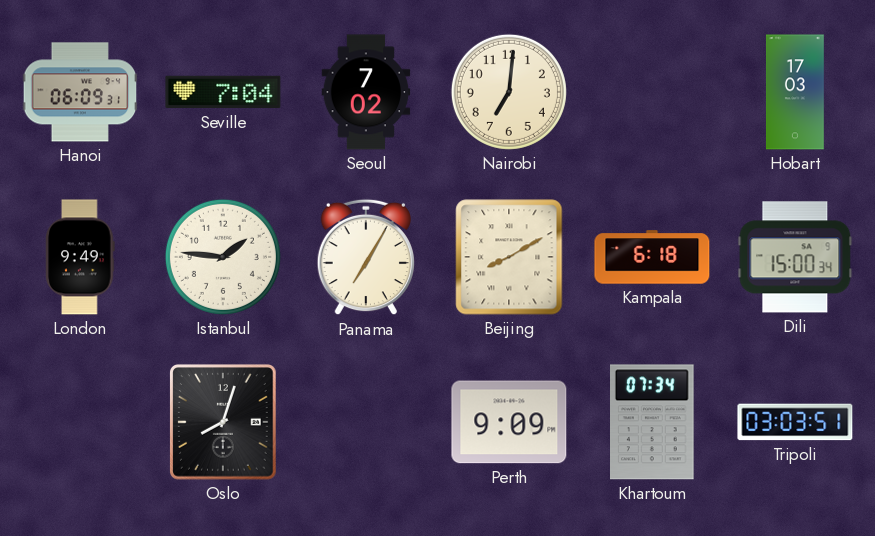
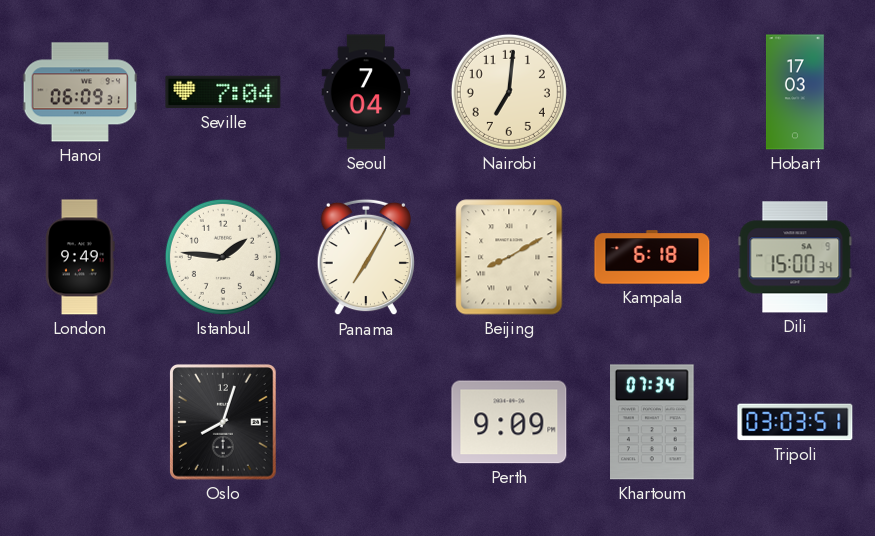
Seoul: 7:02 -> 7:04
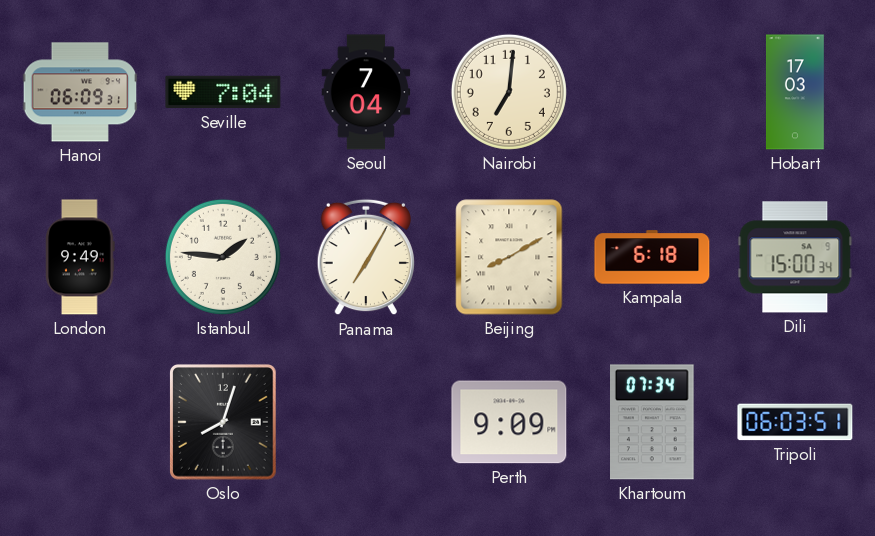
Tripoli: 03:03 -> 06:03
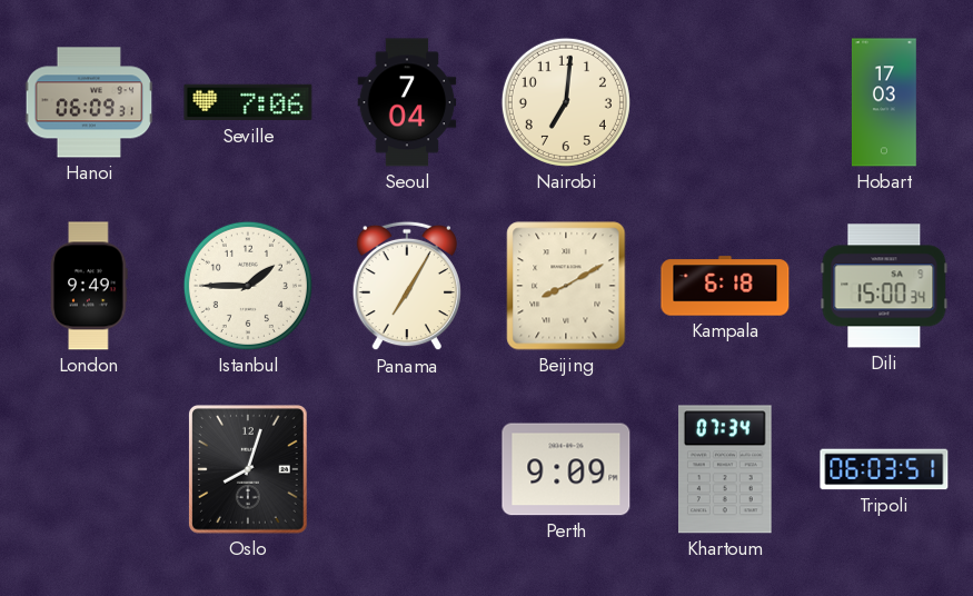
Seville: 7:04 -> 7:06
Istanbul: 1:46 -> 1:45
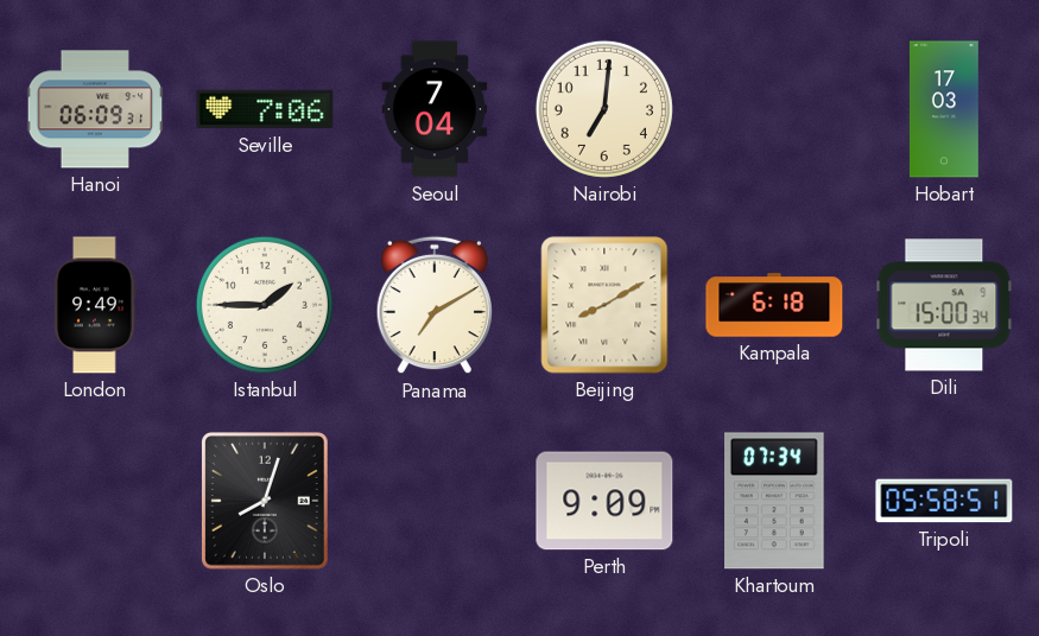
Panama: 7:05 -> 7:10
Tripoli: 06:03 -> 05:58
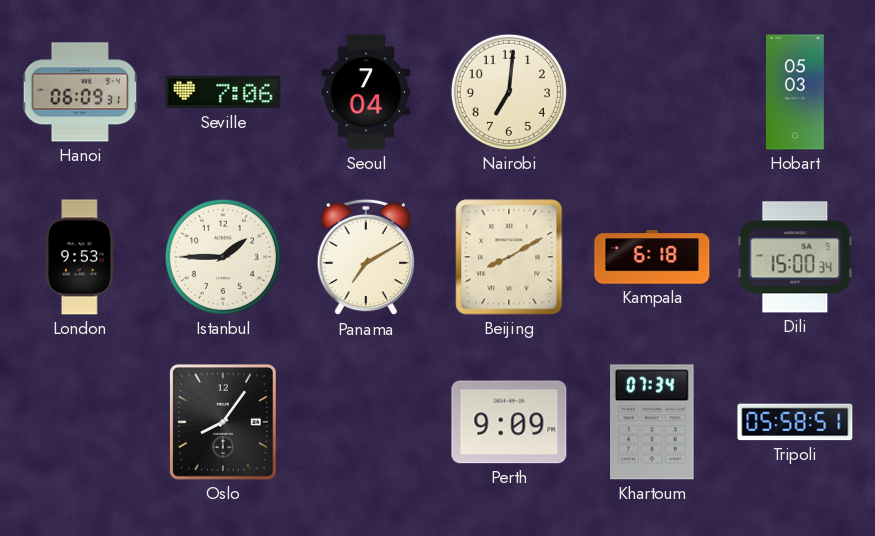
Hobart: 17:03 -> 05:03
London: 9:49 -> 9:53
Oslo: 8:03 -> 8:06
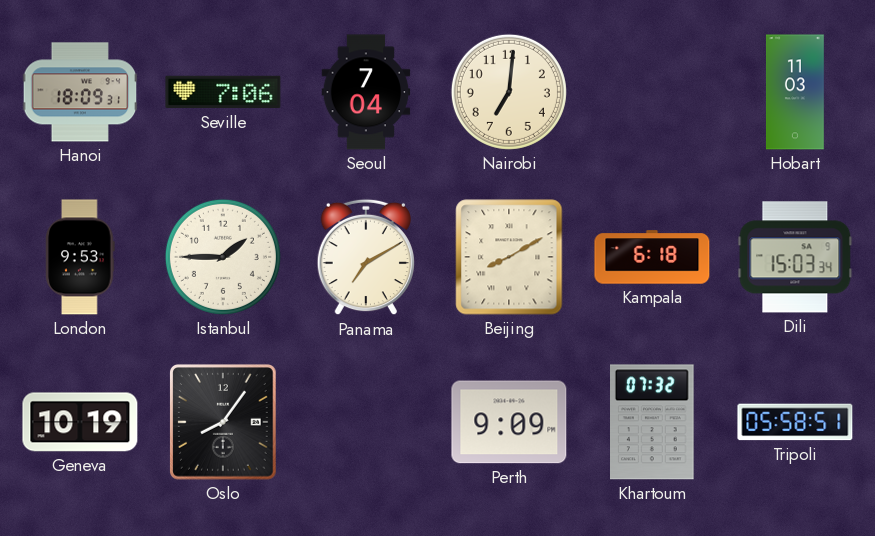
Hanoi: 06:09 -> 18:09
Hobart: 05:03 -> 11:03
Dili: 15:00 -> 15:03
Geneva: none -> 10:19
Khartoum: 07:34 -> 07:32
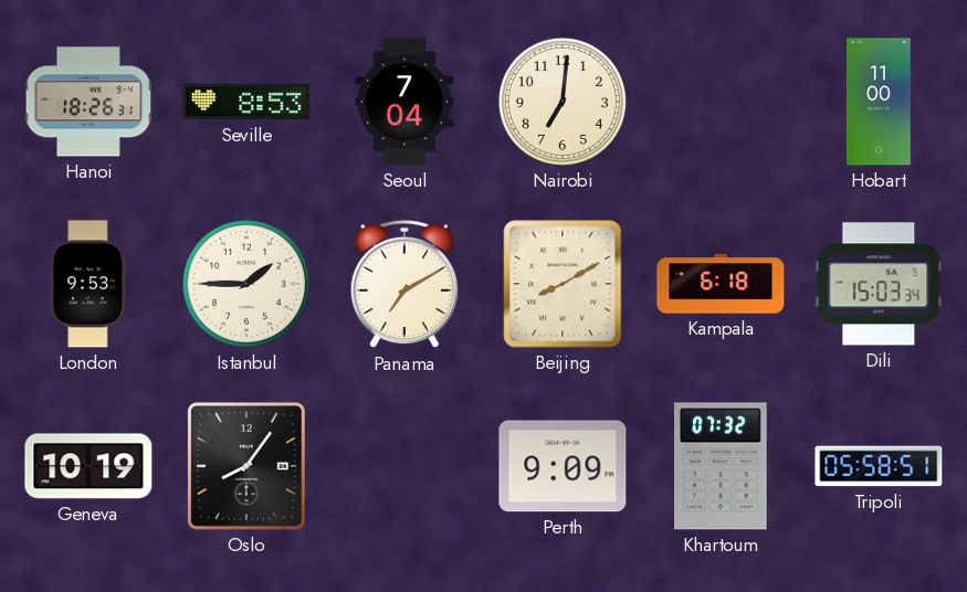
Hanoi: 18:09 -> 18:26
Seville: 7:06 -> 8:53
Hobart: 11:03 -> 11:00
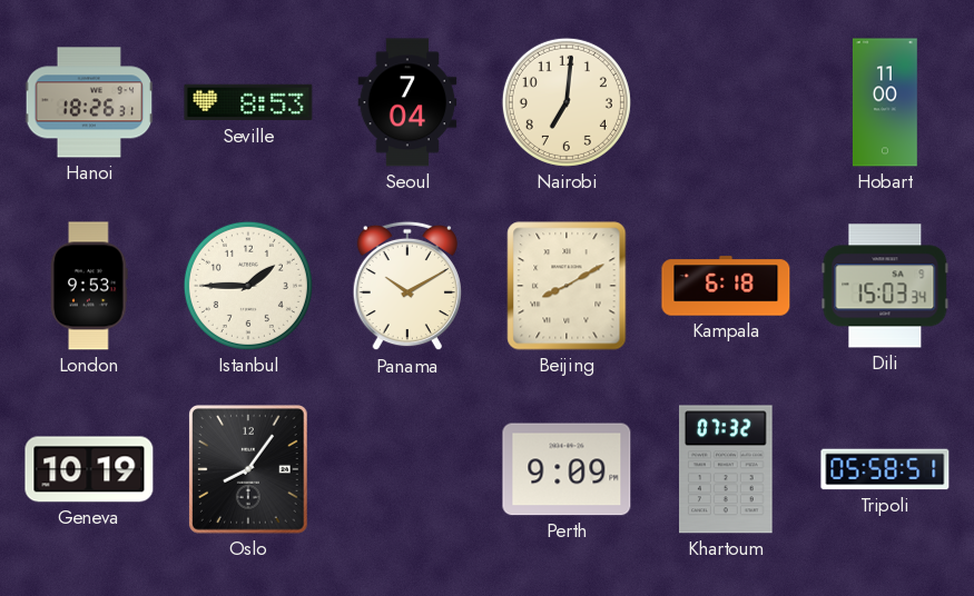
Panama: 7:10 -> 10:10
